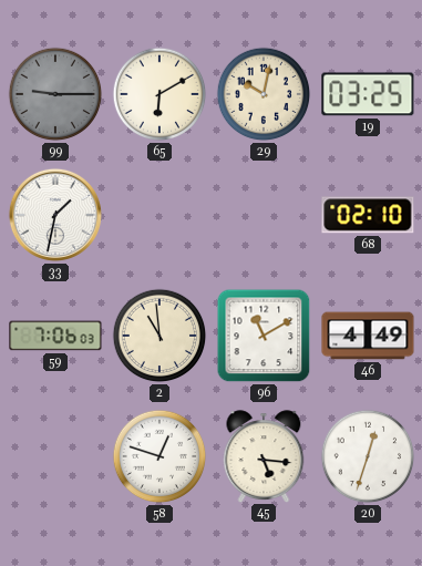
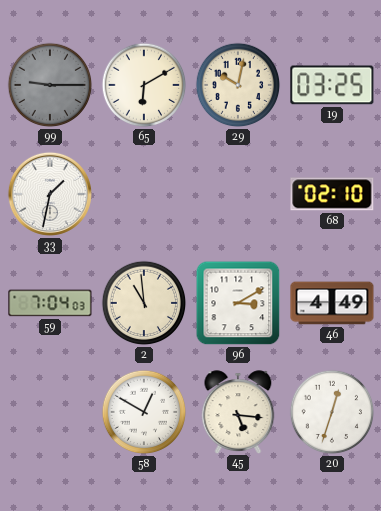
59: 7:06 -> 7:04
96: 11:10 -> 3:10
58: 12:48 -> 12:50
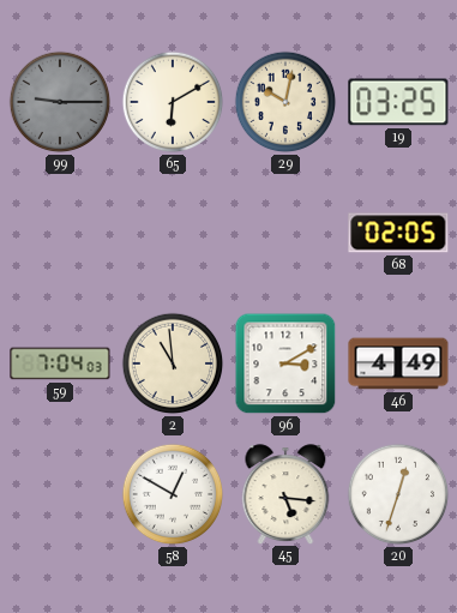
33: 1:32 -> none
68: 02:10 -> 02:05
